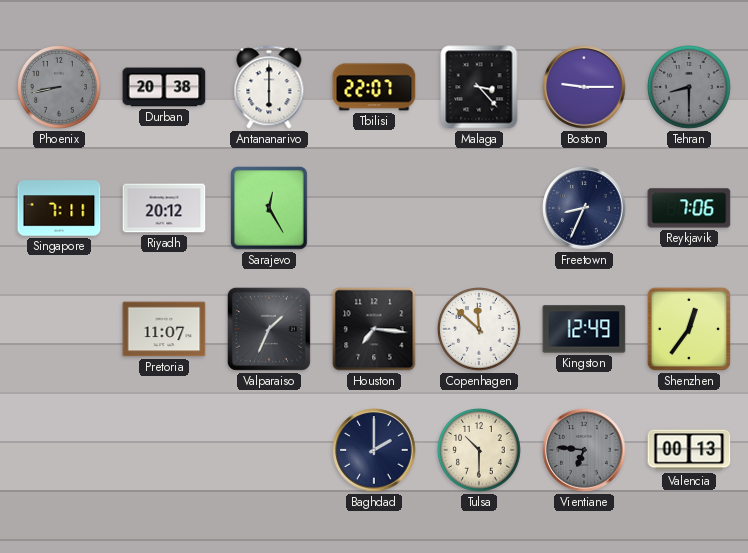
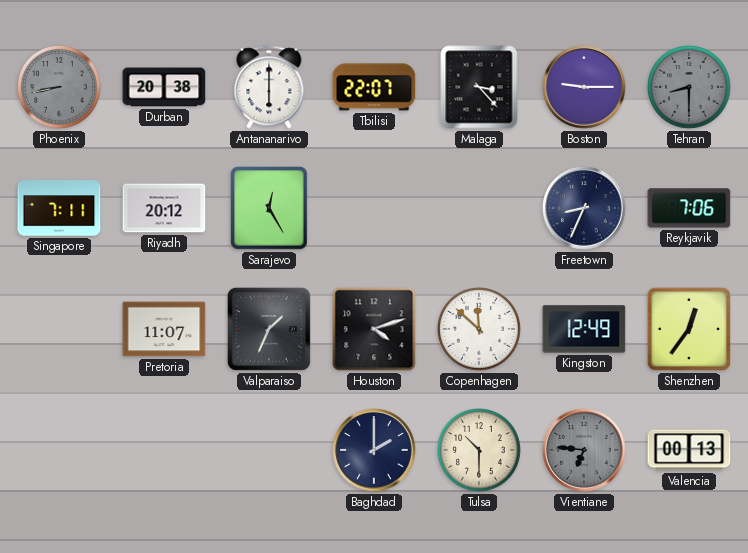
Houston: 7:16 -> 4:12
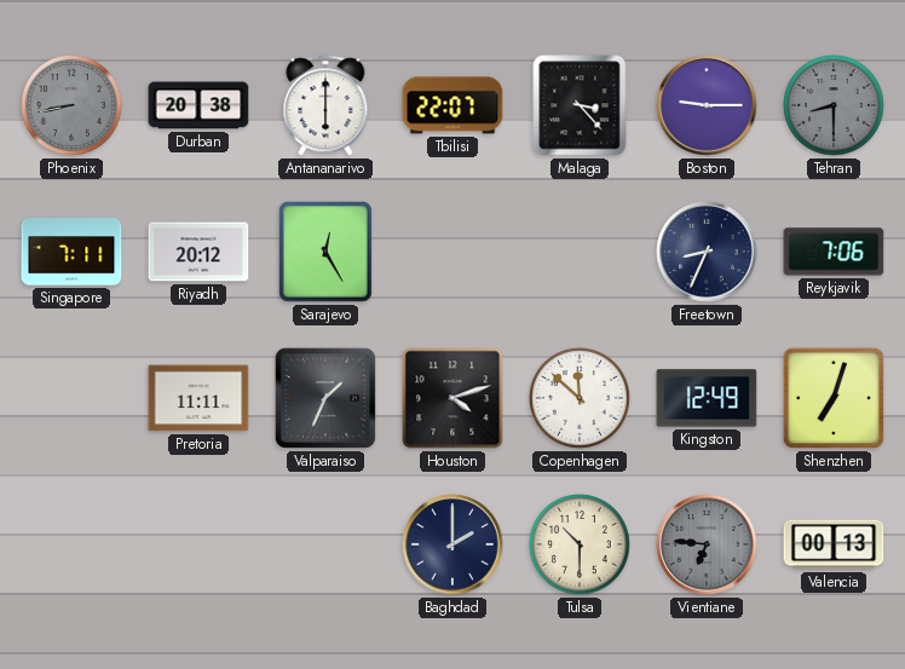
Pretoria: 11:07 -> 11:11
Shenzhen: 12:36 -> 7:03
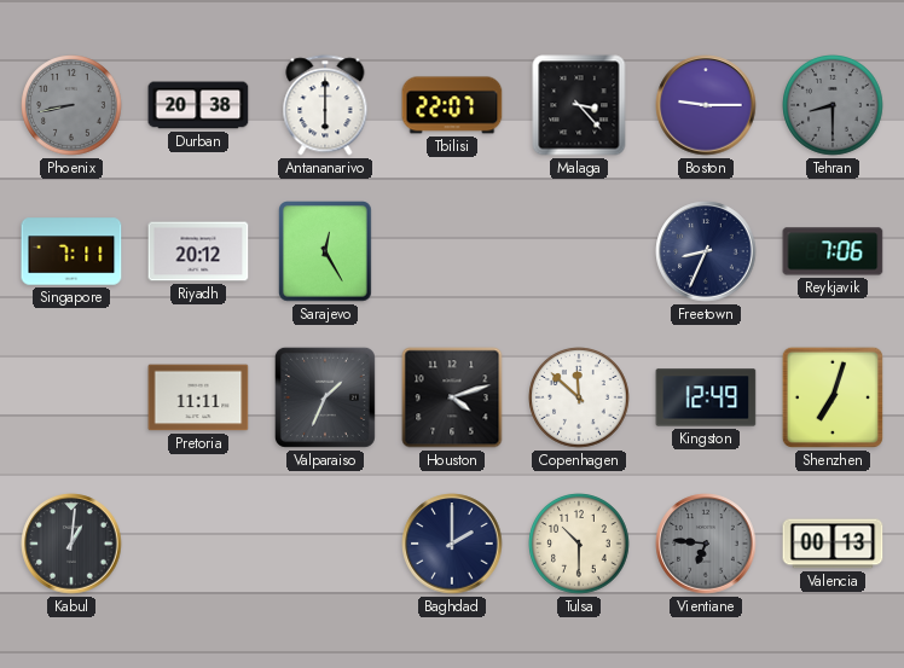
Kabul: none -> 1:01
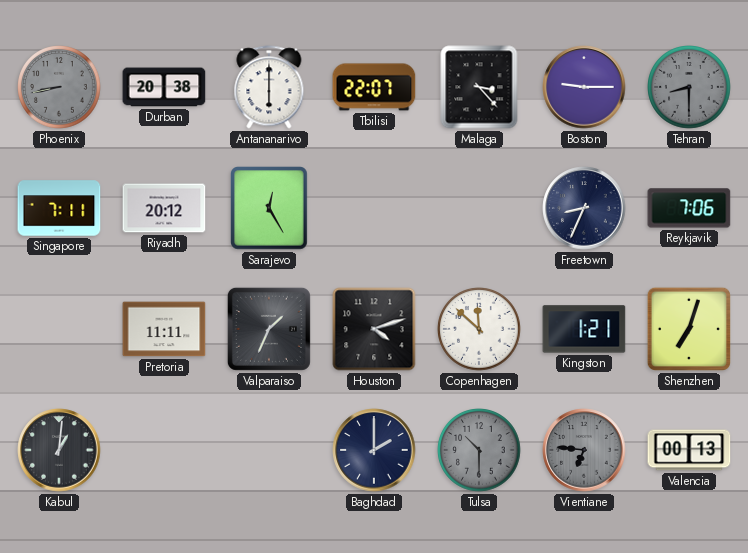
Kingston: 12:49 -> 1:21
Tulsa dial: cream -> grey
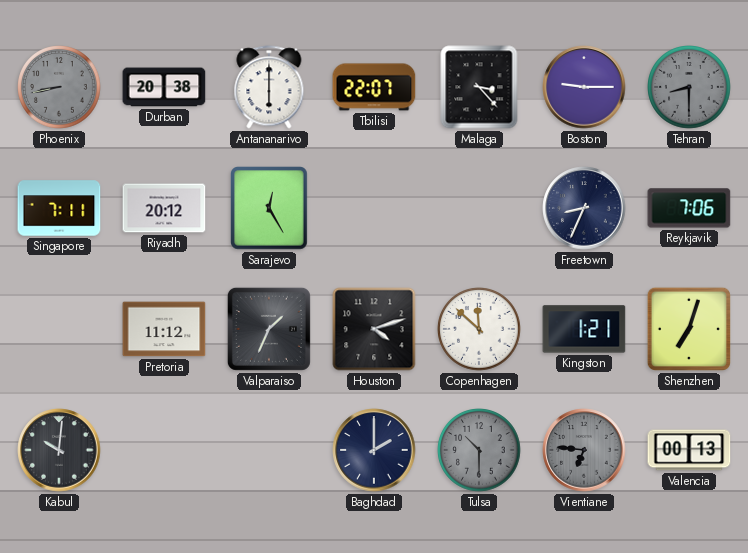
Pretoria: 11:11 -> 11:12
Kabul: 1:01 -> 10:01
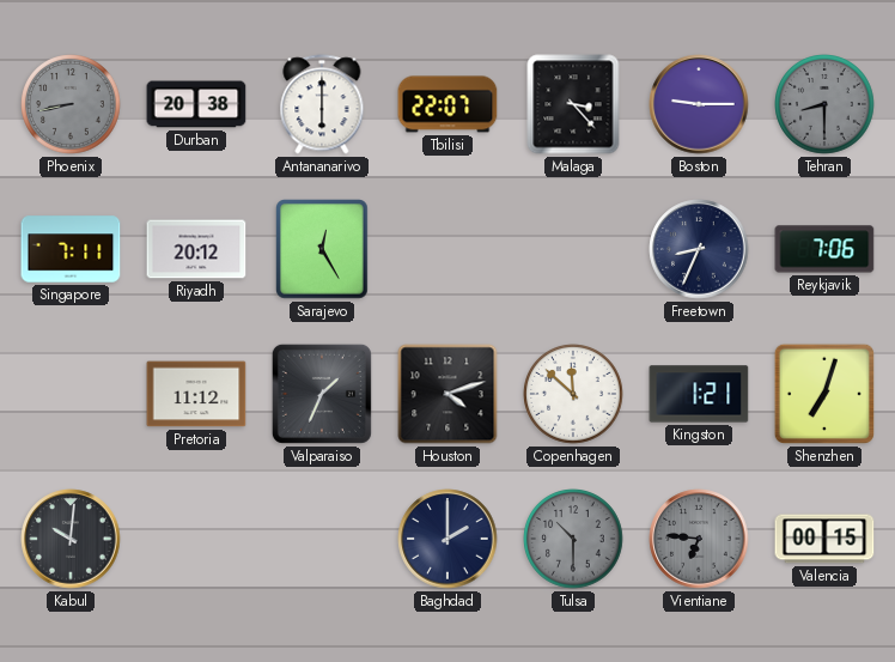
Valencia: 00:13 -> 00:15
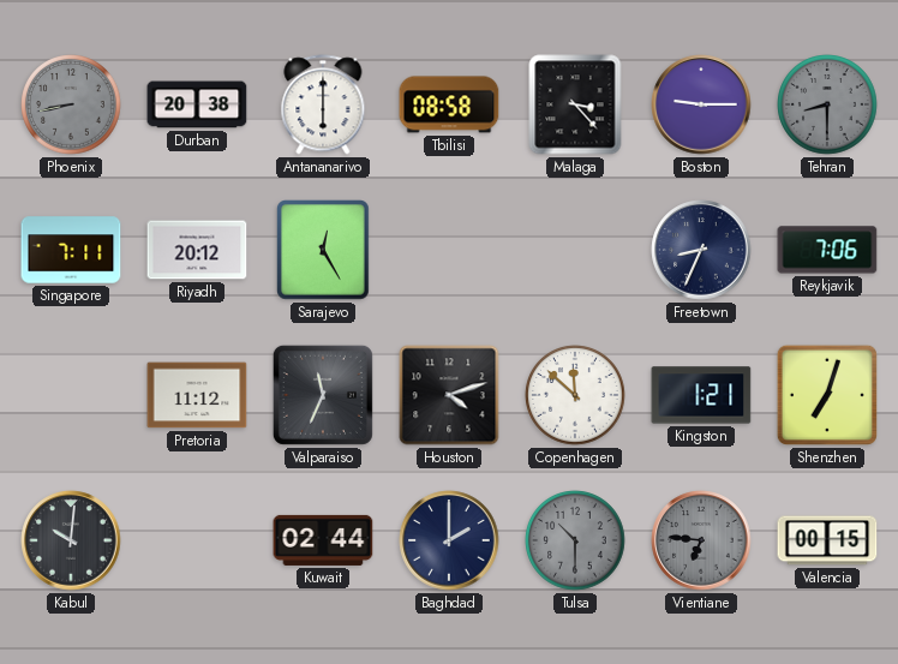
Tbilisi: 22:07 -> 08:58
Valparaiso: 1:34 -> 11:34
Kuwait: none -> 02:44
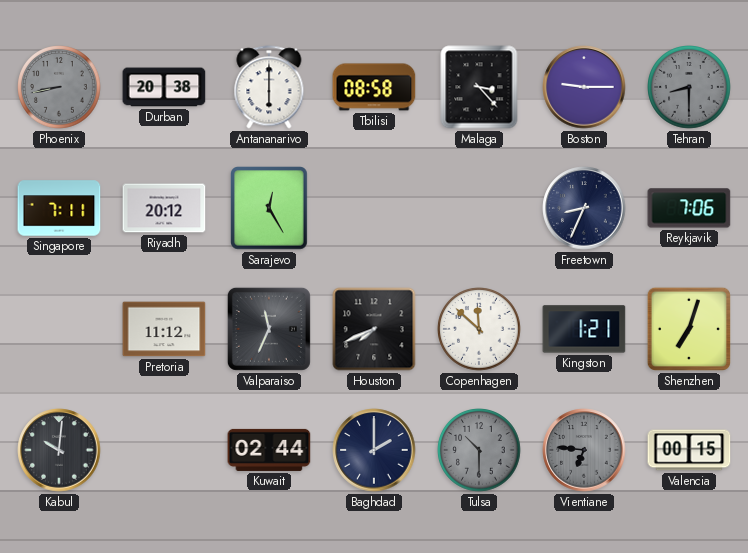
Houston: 4:12 -> 7:41
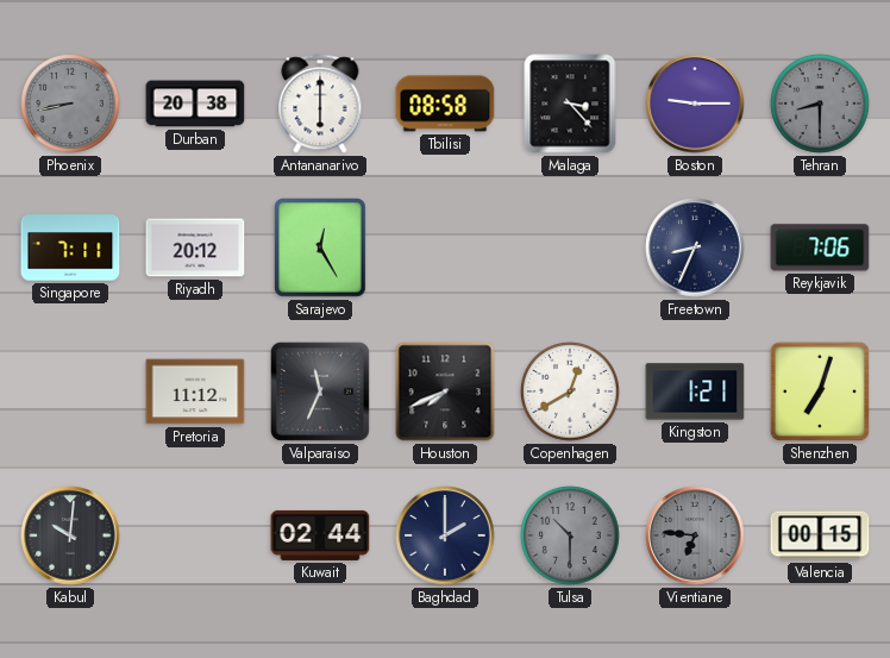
Copenhagen: 11:52 -> 12:40
